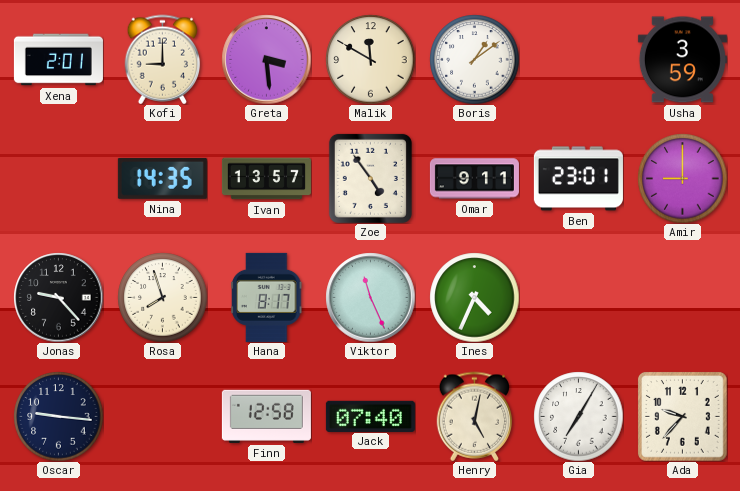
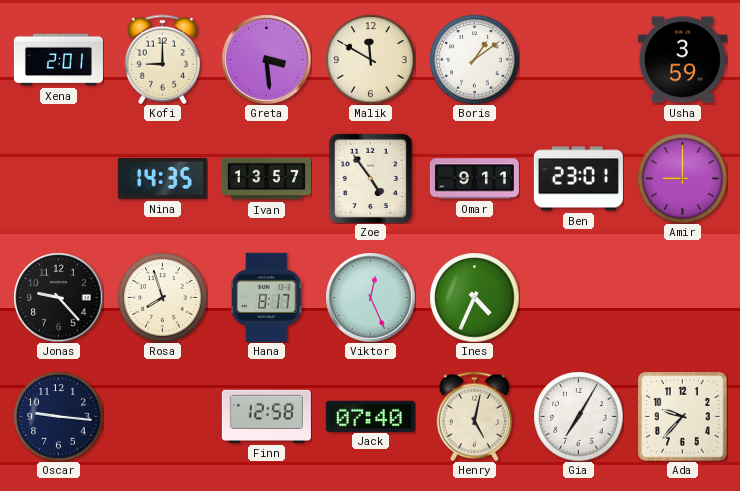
Viktor: 11:26 -> 12:26
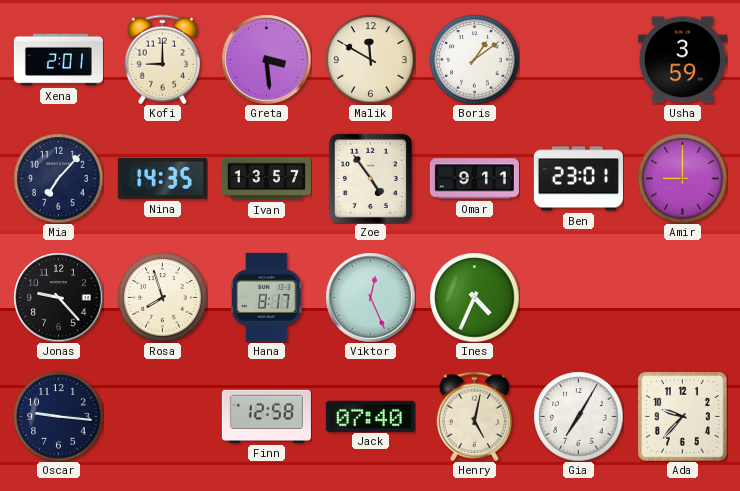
Mia: none -> 7:07
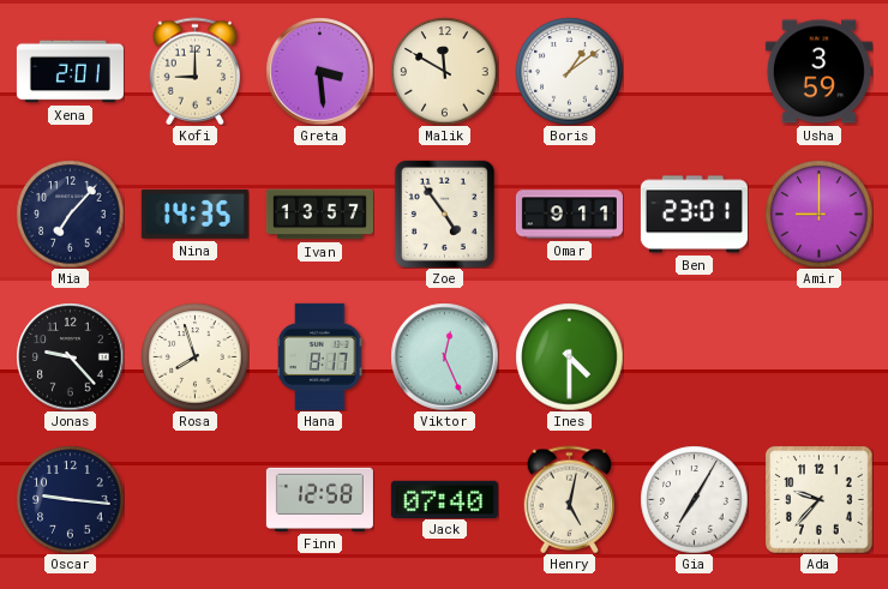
Ines: 4:34 -> 4:30
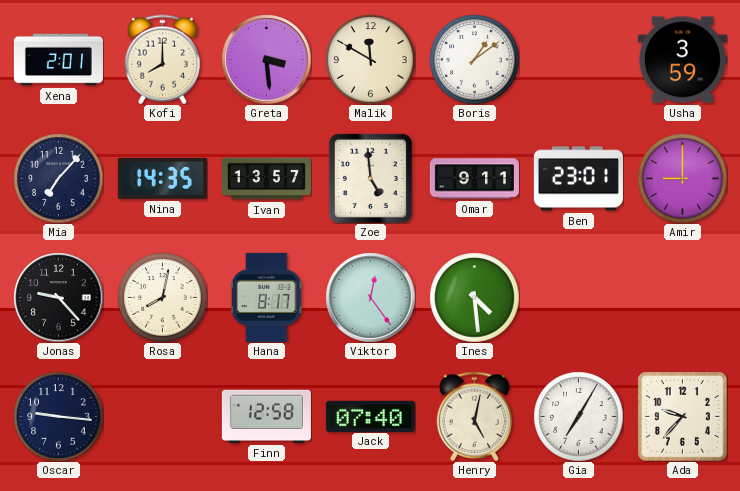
Kofi: 9:00 -> 8:00
Zoe: 4:54 -> 4:59
Rosa: 7:57 -> 8:02
Viktor: 12:26 -> 12:24
Ines: 4:30 -> 4:29
